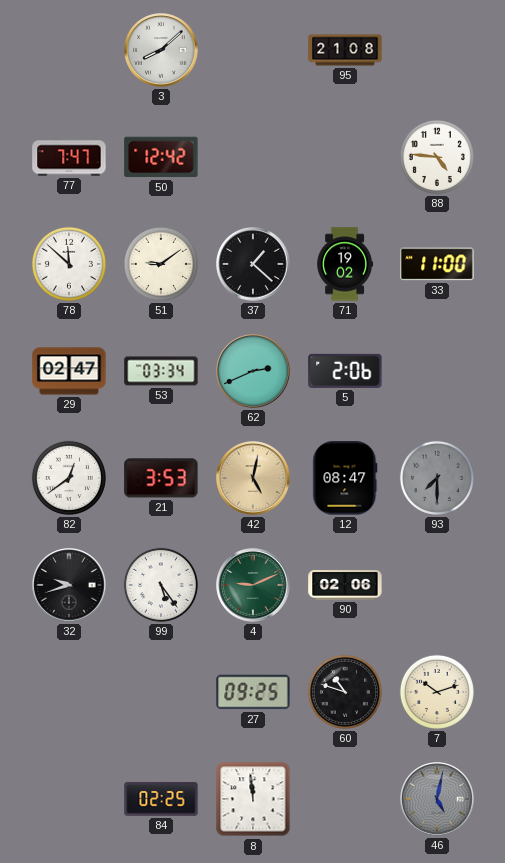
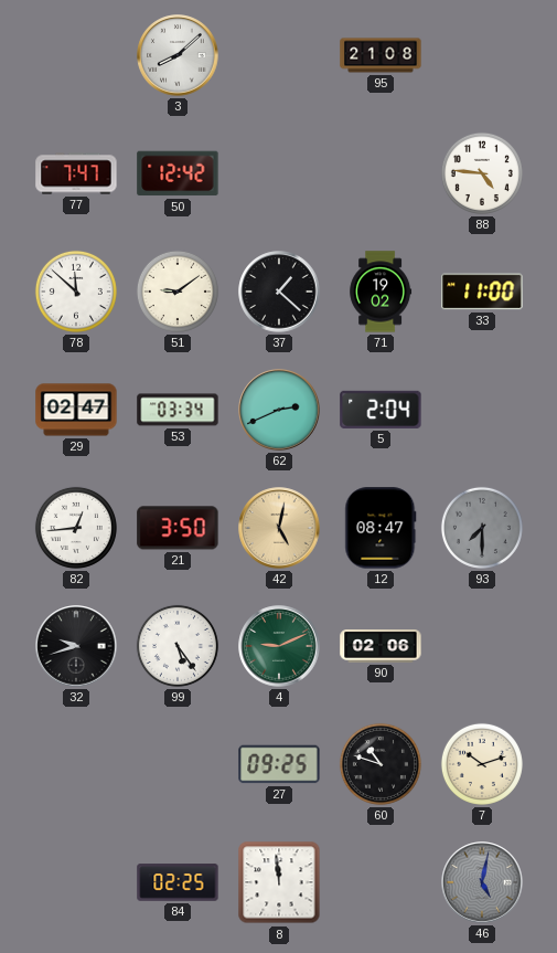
5: 2:06 -> 2:04
82: 12:39 -> 12:44
21: 3:53 -> 3:50
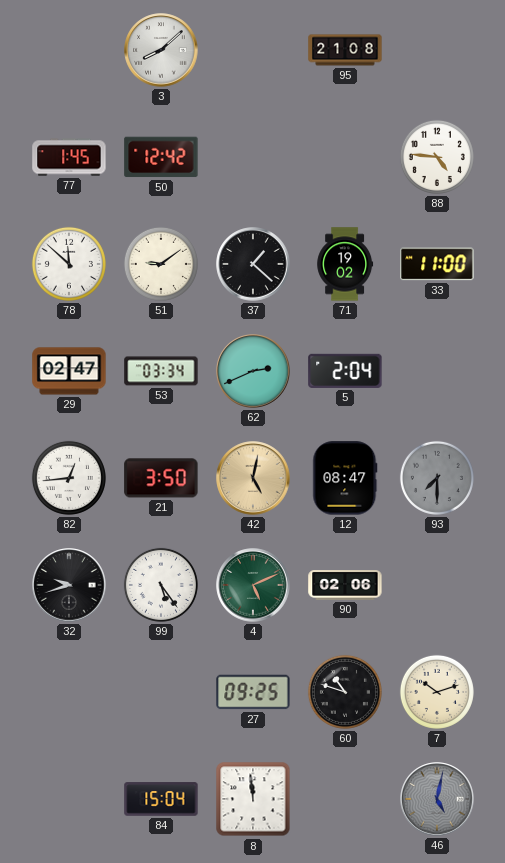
77: 7:47 -> 1:45
4: 9:11 -> 5:11
84: 02:25 -> 15:04
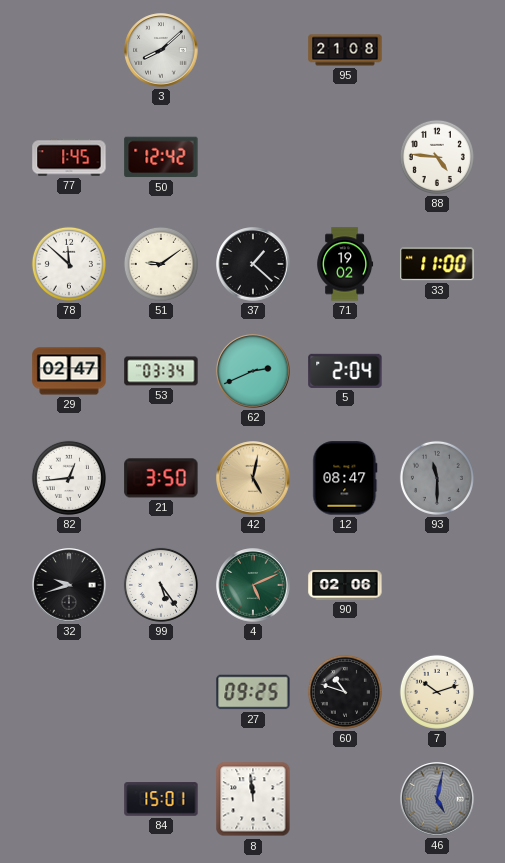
93: 7:30 -> 11:30
84: 15:04 -> 15:01
